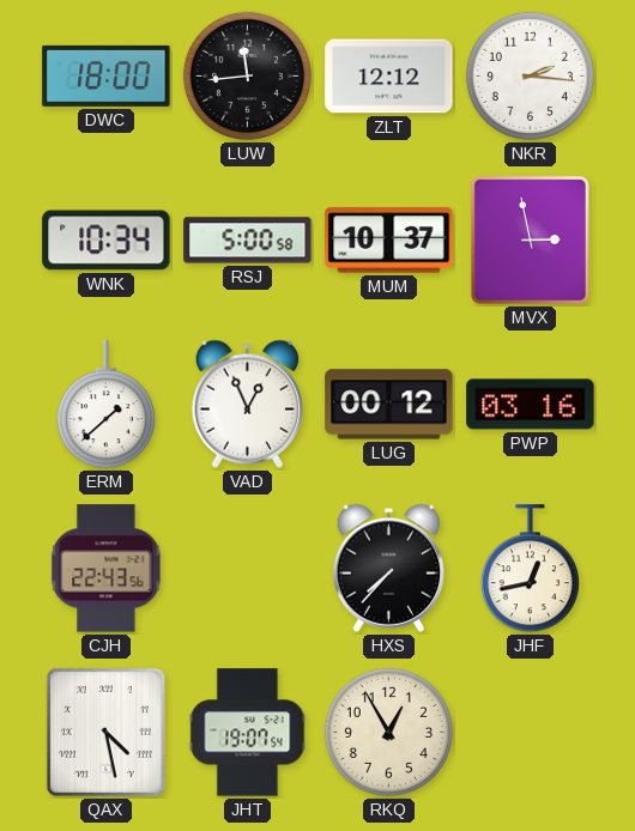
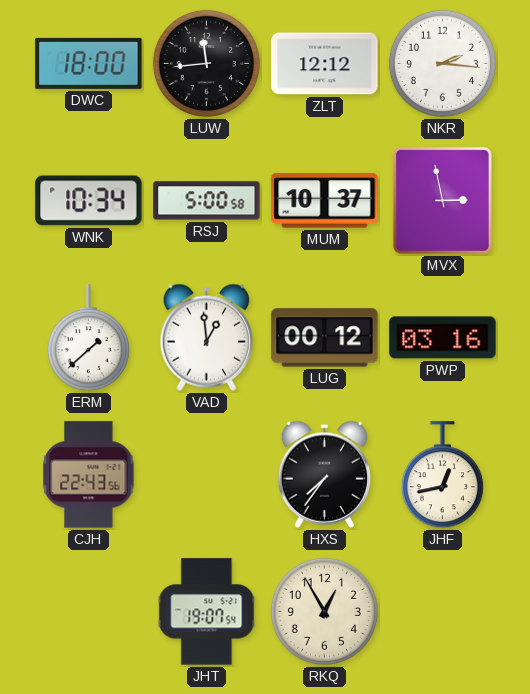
VAD: 12:56 -> 12:59
HXS: 7:37 -> 7:36
QAX: 4:28 -> none
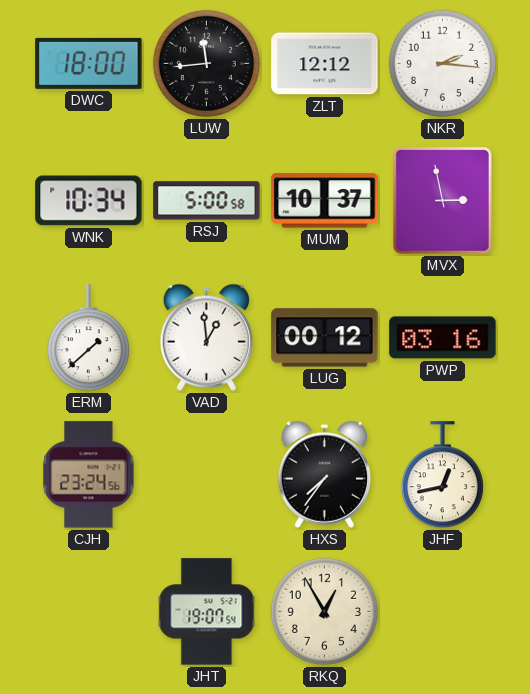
CJH: 22:43 -> 23:24
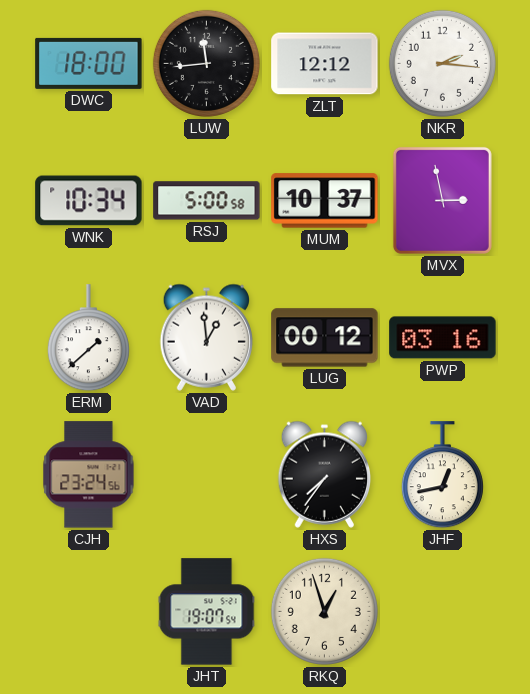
RKQ: 12:55 -> 12:57
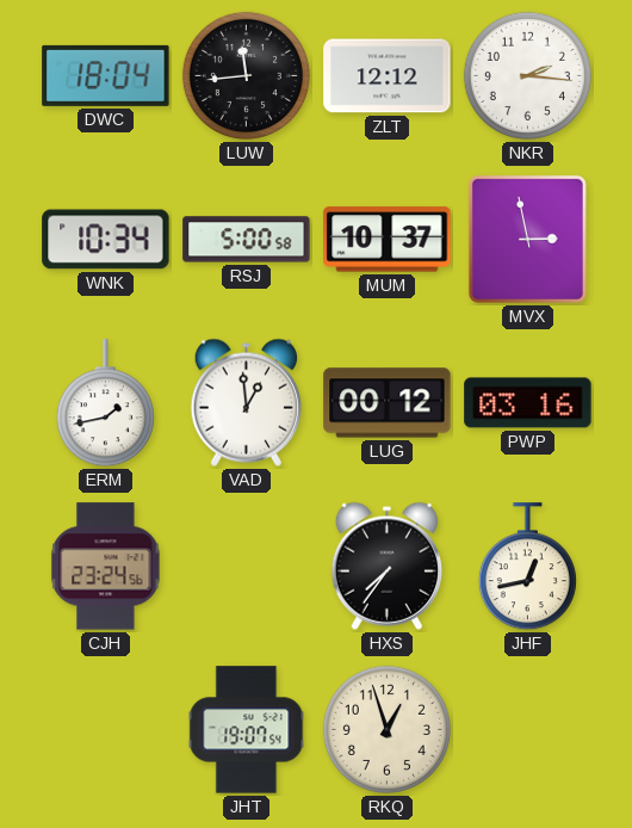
DWC: 18:00 -> 18:04
ERM: 1:38 -> 1:43
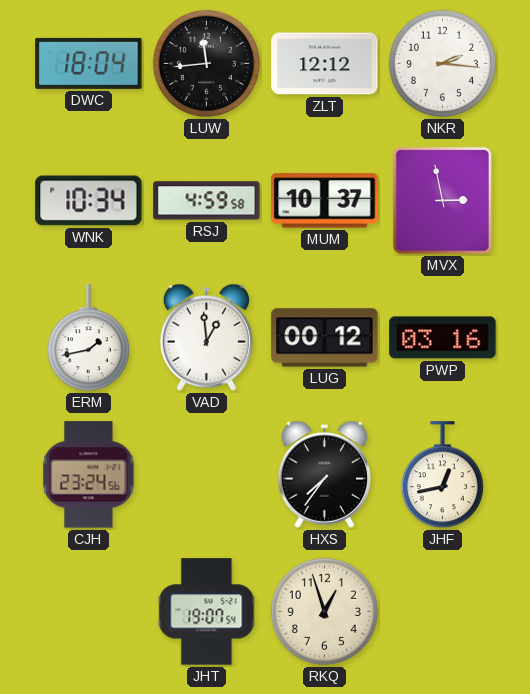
RSJ: 5:00 -> 4:59
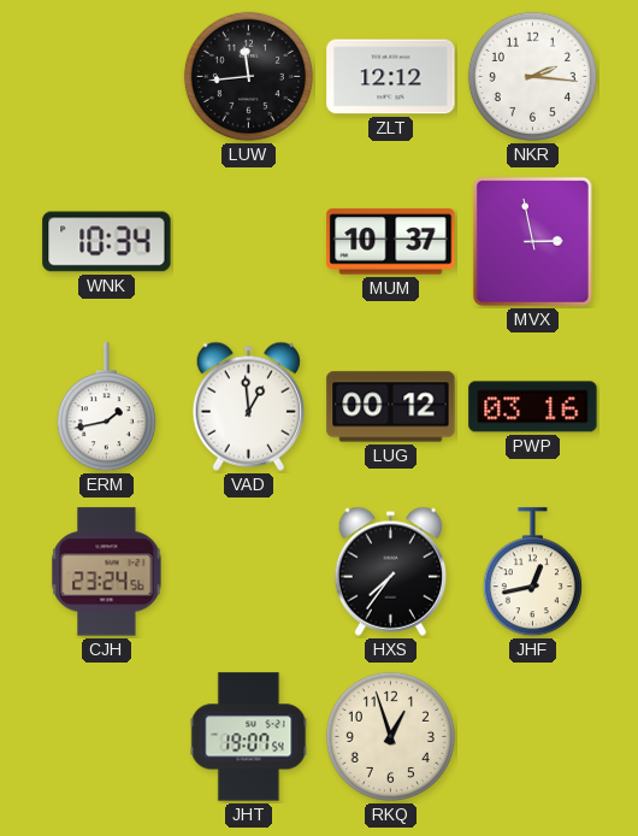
DWC: 18:04 -> none
RSJ: 4:59 -> none
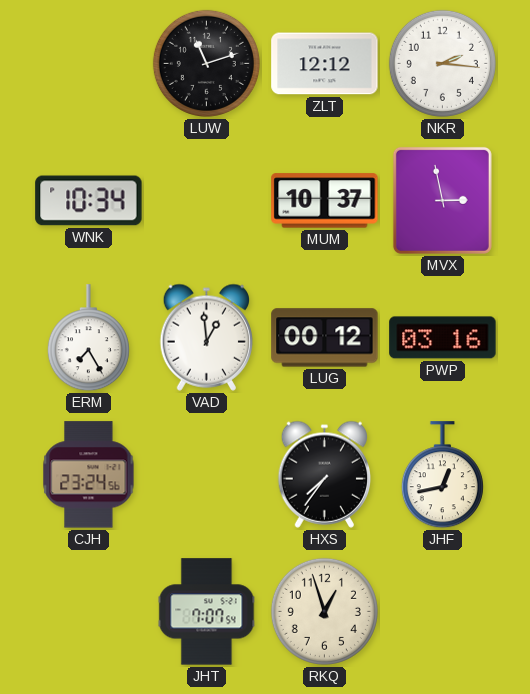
LUW: 11:44 -> 11:12
ERM: 1:43 -> 7:25
JHT: 19:07 -> 7:07
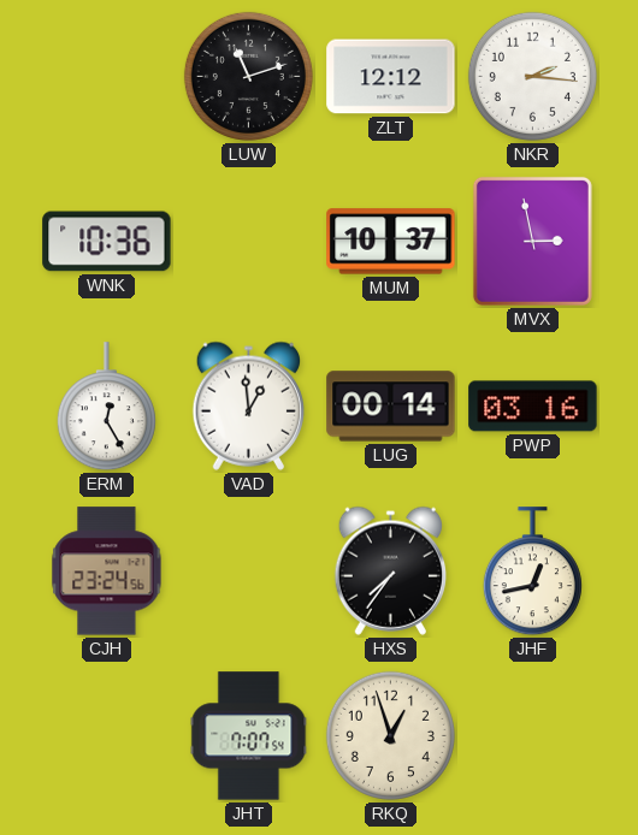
WNK: 10:34 -> 10:36
ERM: 7:25 -> 12:25
LUG: 00:12 -> 00:14
